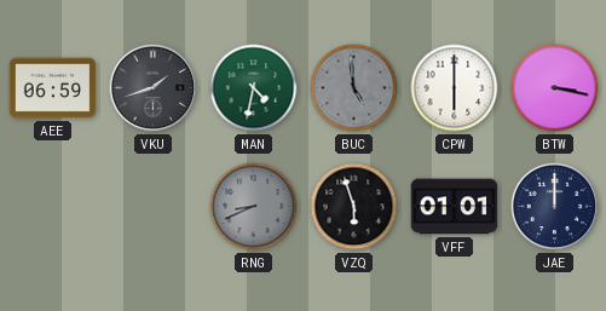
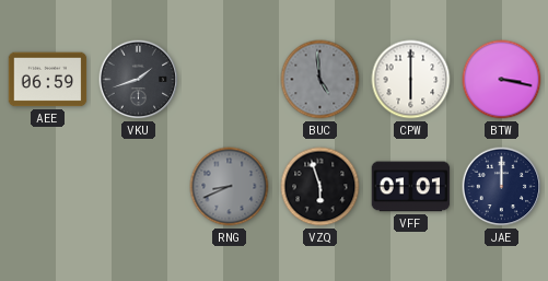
MAN: 4:32 -> none
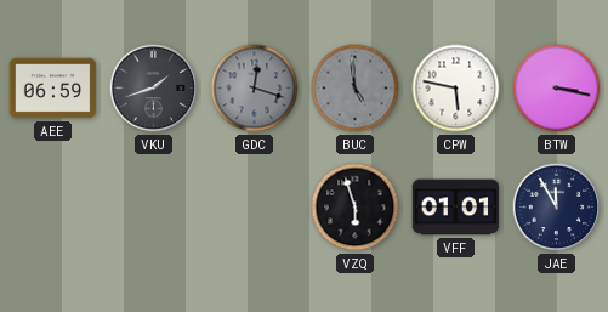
GDC: none -> 12:18
CPW: 6:00 -> 5:47
RNG: 8:41 -> none
JAE: 12:00 -> 11:55
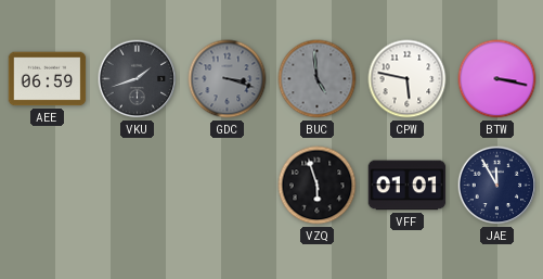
GDC: 12:18 -> 3:18
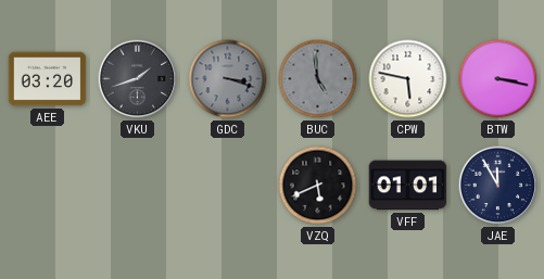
AEE: 06:59 -> 03:20
VZQ: 5:57 -> 5:41
